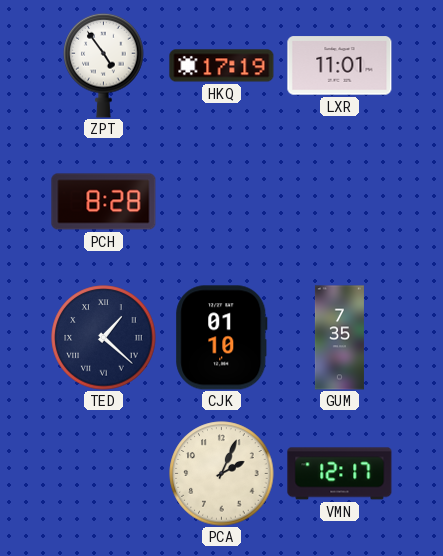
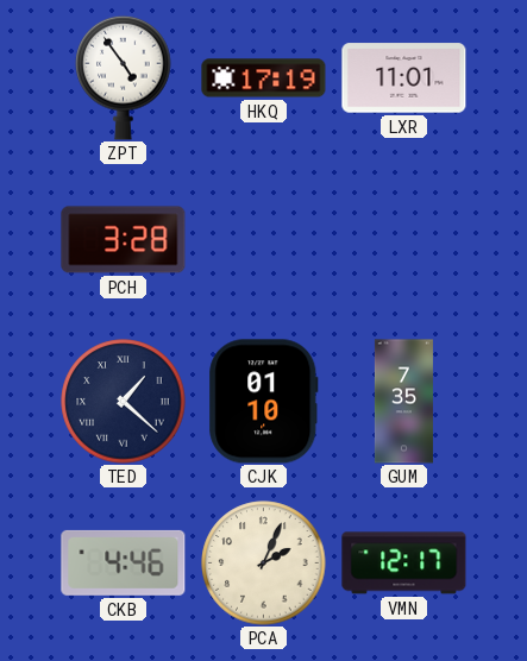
PCH: 8:28 -> 3:28
CKB: none -> 4:46
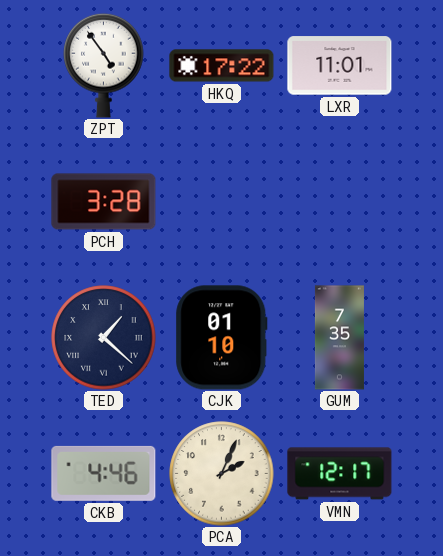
HKQ: 17:19 -> 17:22
